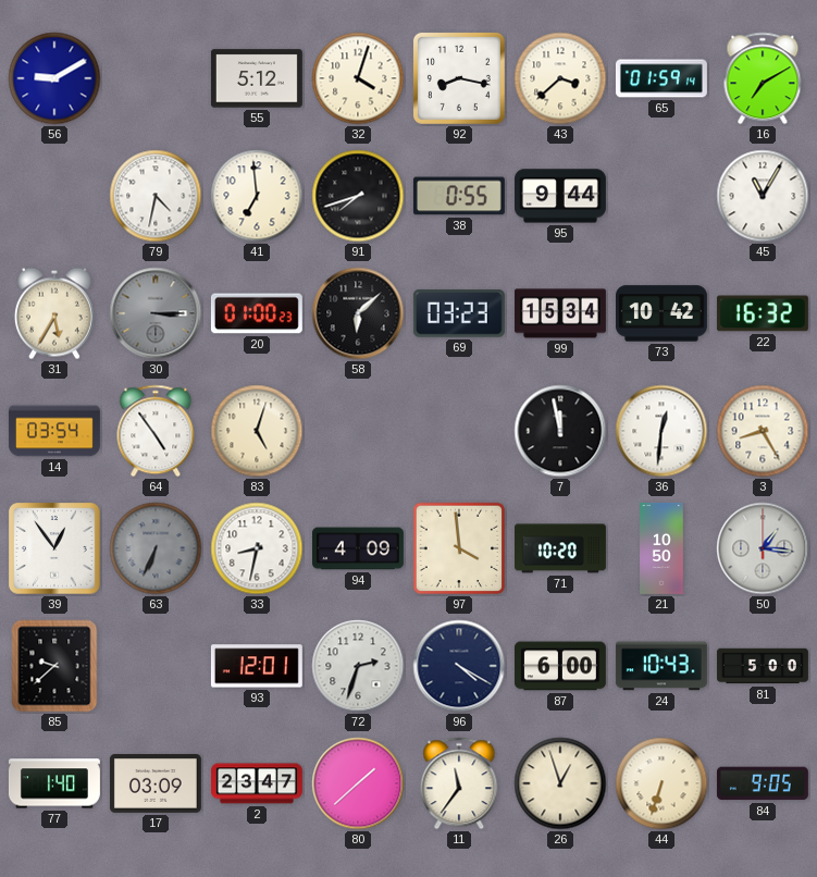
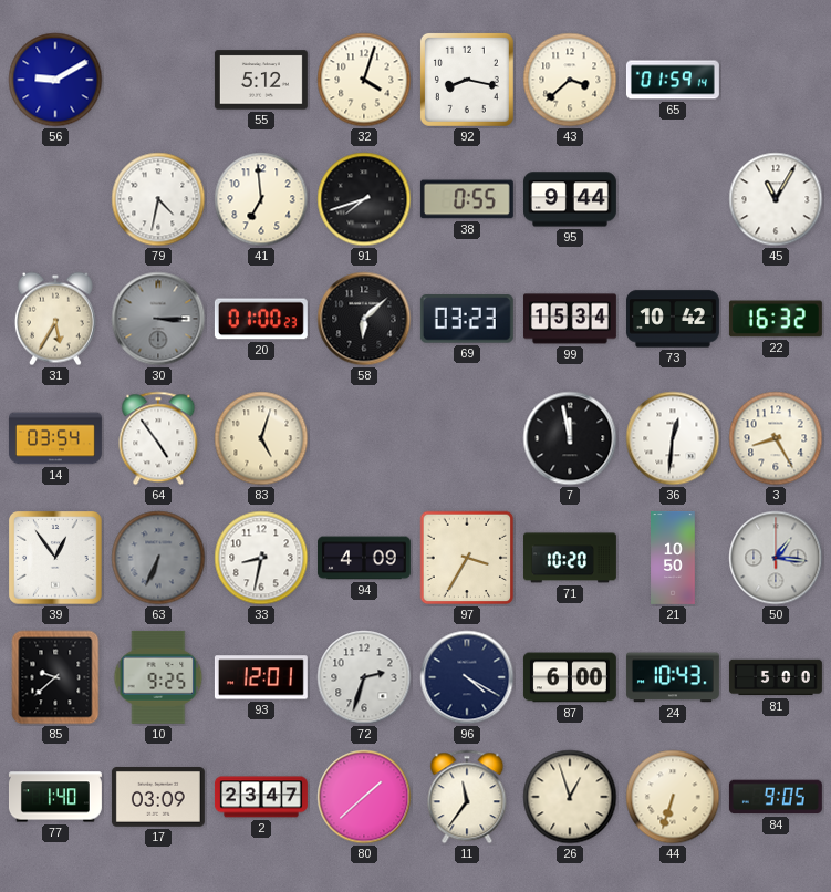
16: 7:10 -> none
97: 3:59 -> 3:35
10: none -> 9:25
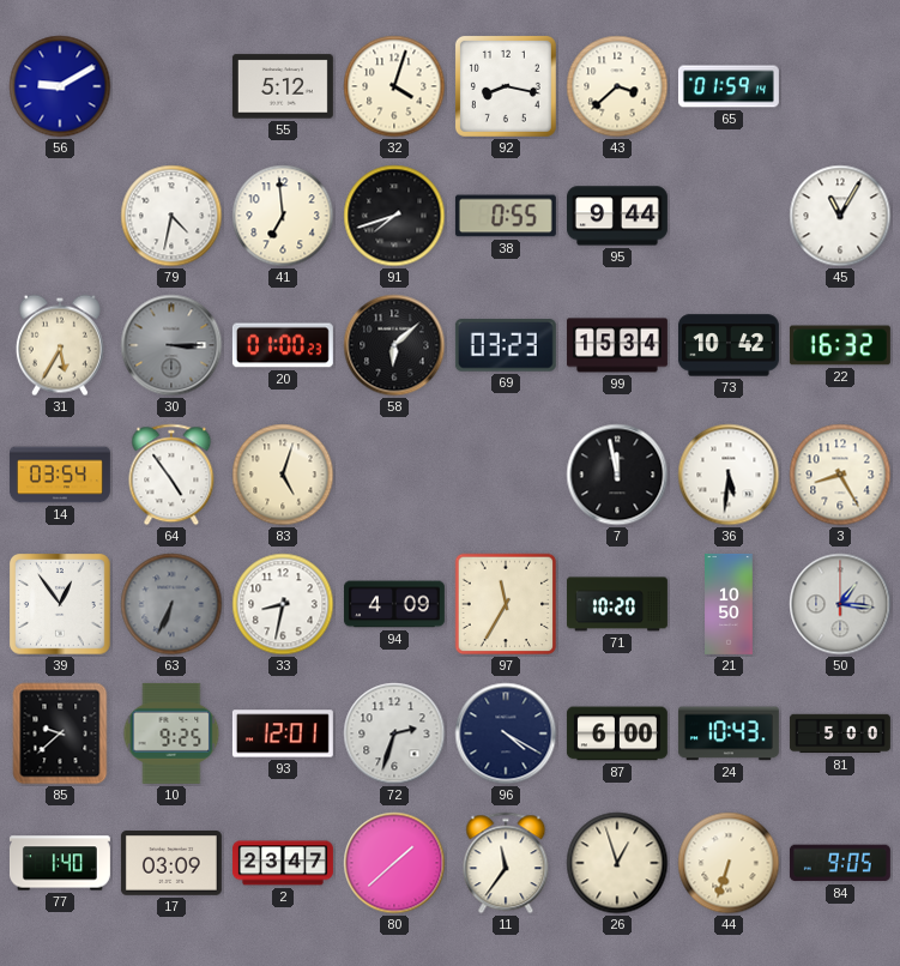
36: 12:31 -> 5:31
97: 3:35 -> 11:35
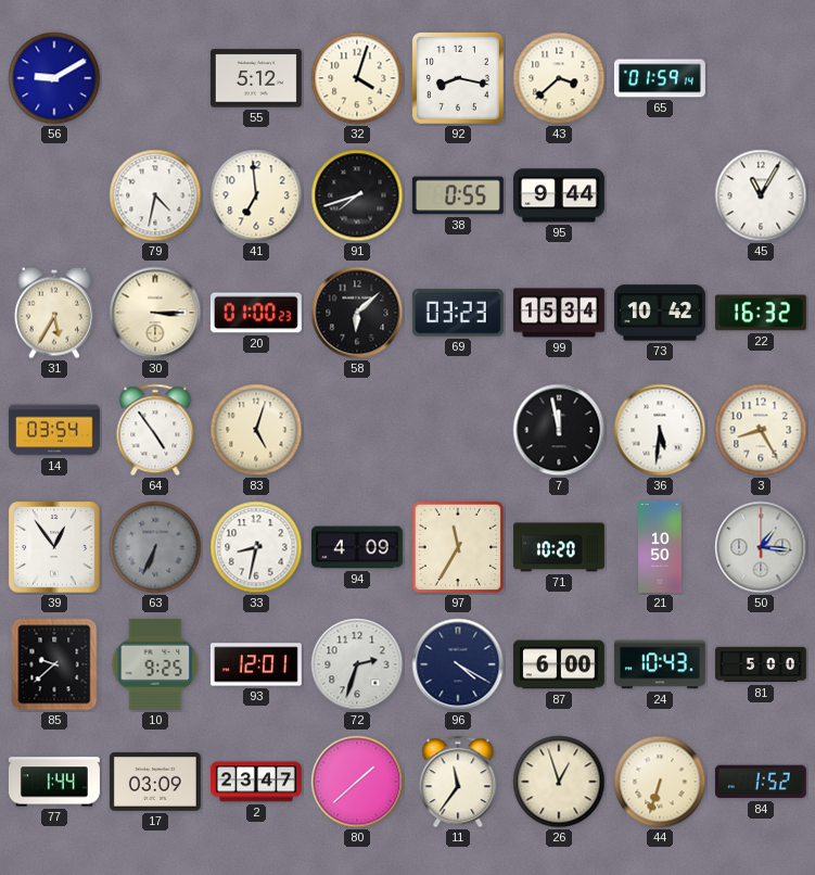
30 dial: grey -> cream
77: 1:40 -> 1:44
84: 9:05 -> 1:52
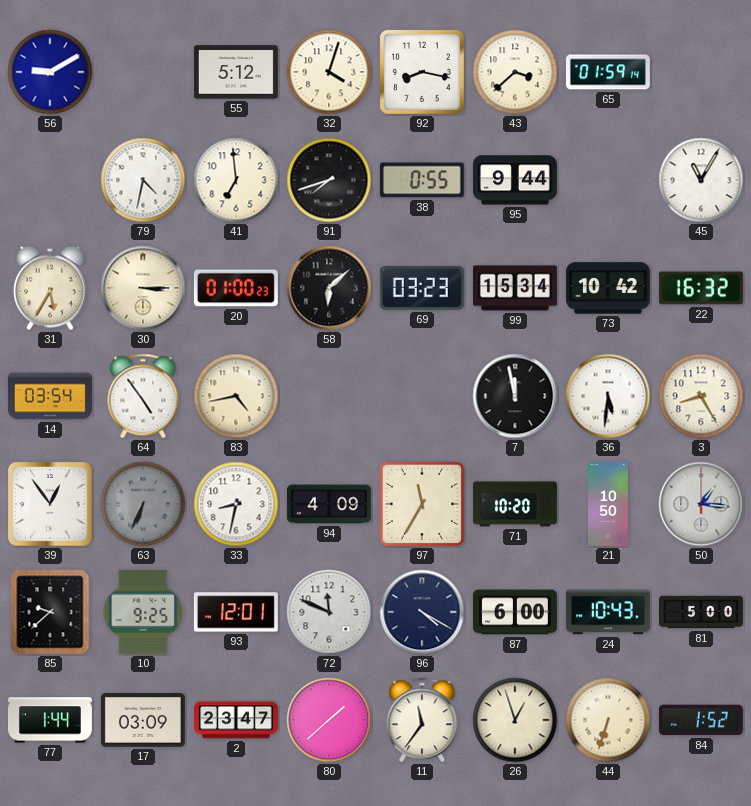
83: 5:03 -> 4:43
72: 2:33 -> 11:49
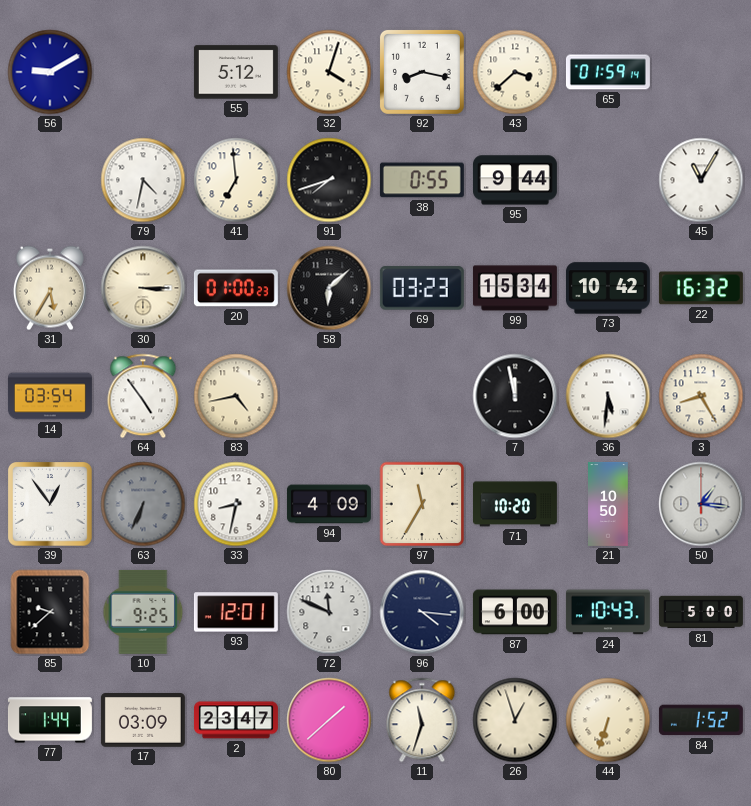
96: 4:20 -> 4:16
11: 11:36 -> 11:33
